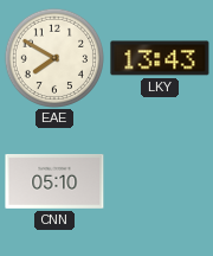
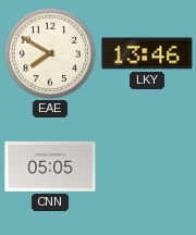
LKY: 13:43 -> 13:46
CNN: 05:10 -> 05:05
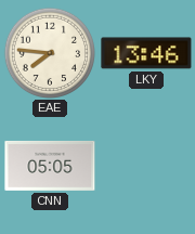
EAE: 7:50 -> 7:46
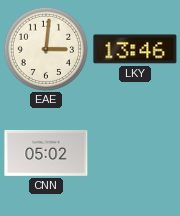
EAE: 7:46 -> 3:01
CNN: 05:05 -> 05:02
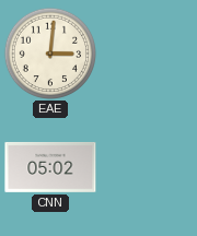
LKY: 13:46 -> none
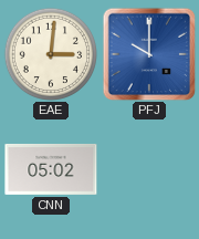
PFJ: none -> 10:00
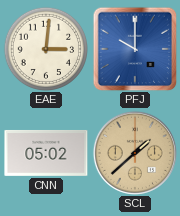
SCL: none -> 1:38
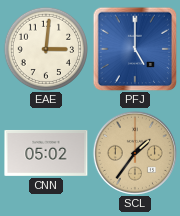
PFJ: 10:00 -> 5:00
SCL: 1:38 -> 1:36
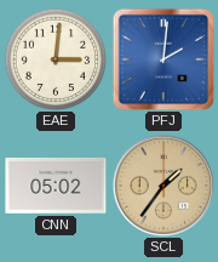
PFJ: 5:00 -> 2:01
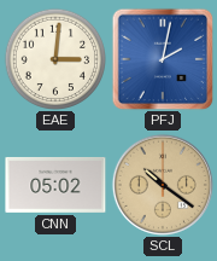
PFJ: 2:01 -> 2:02
SCL: 1:36 -> 10:21
